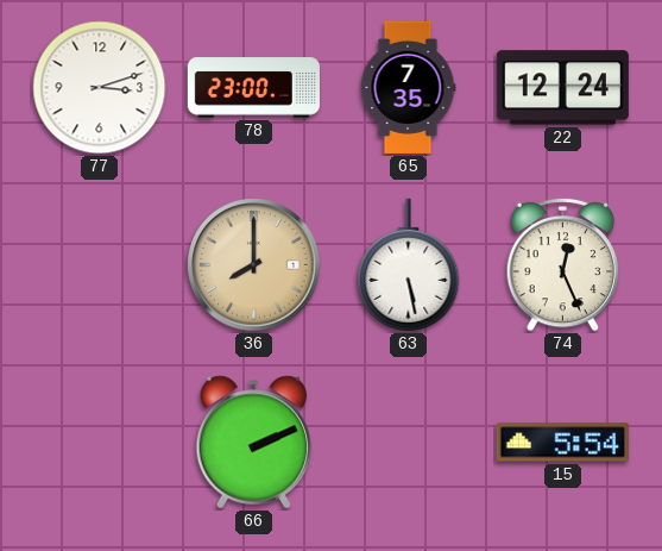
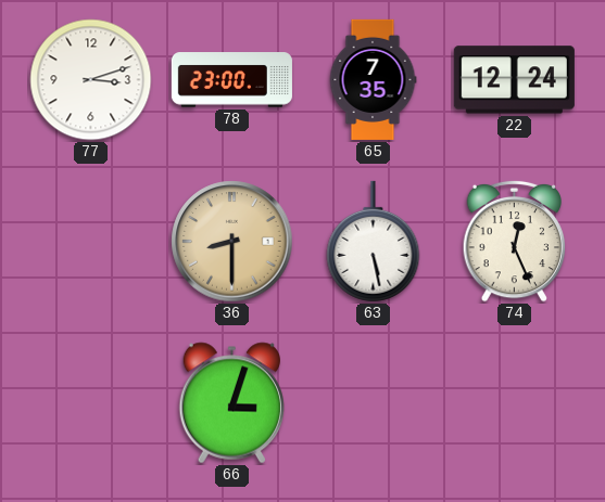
36: 8:00 -> 8:30
66: 2:11 -> 3:03
15: 5:54 -> none
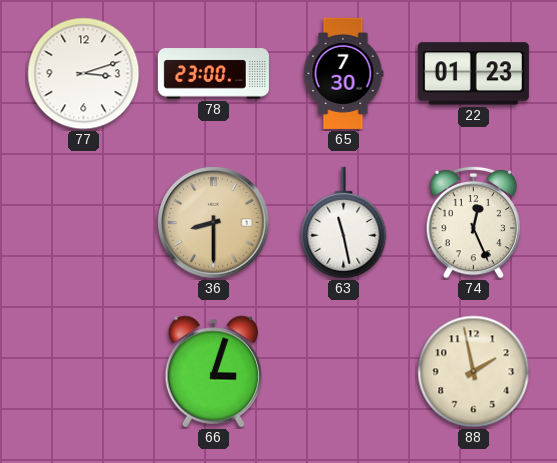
65: 7:35 -> 7:30
22: 12:24 -> 01:23
63: 5:28 -> 11:28
88: none -> 1:58
